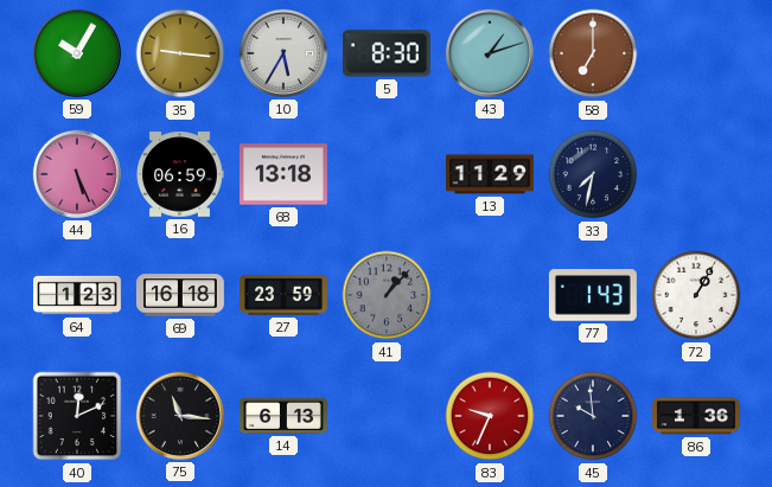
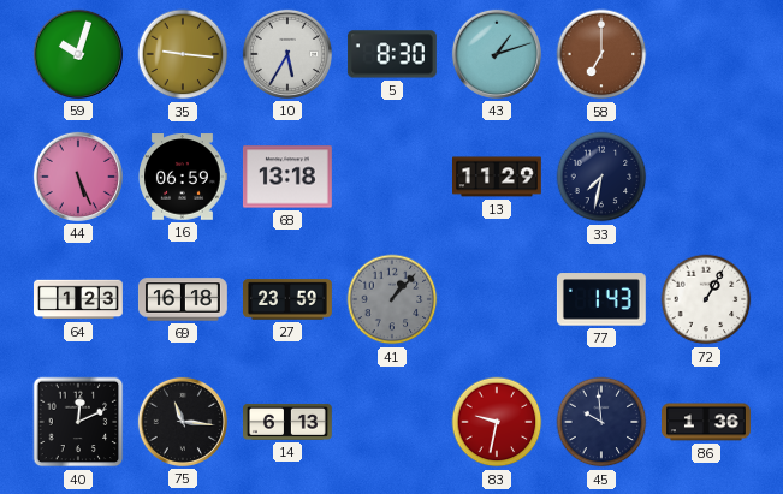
59: 10:05 -> 10:03
83: 9:34 -> 9:32
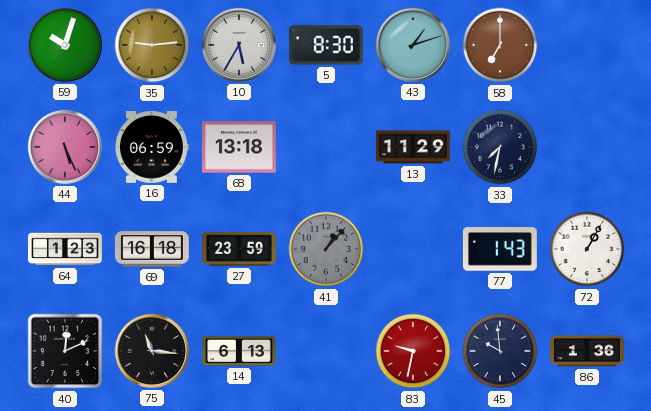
35: 9:16 -> 9:14
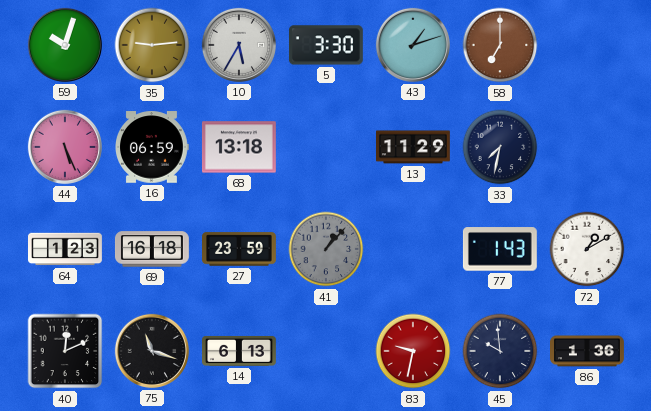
5: 8:30 -> 3:30
72: 1:05 -> 1:10
75: 11:16 -> 11:18
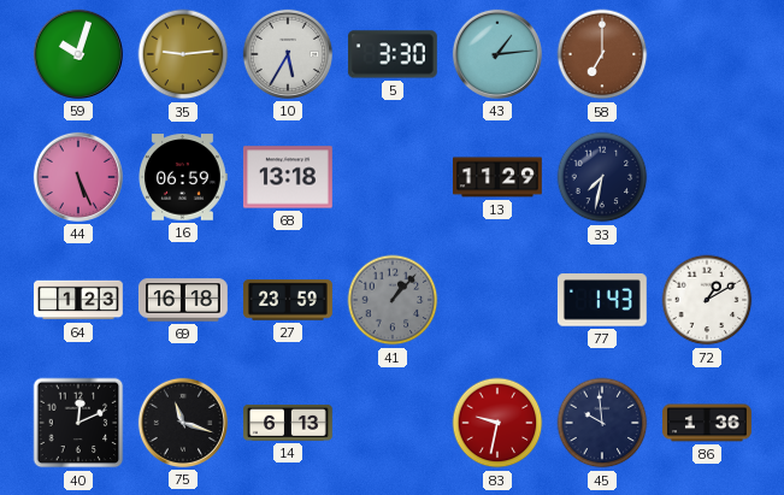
43: 1:12 -> 1:14
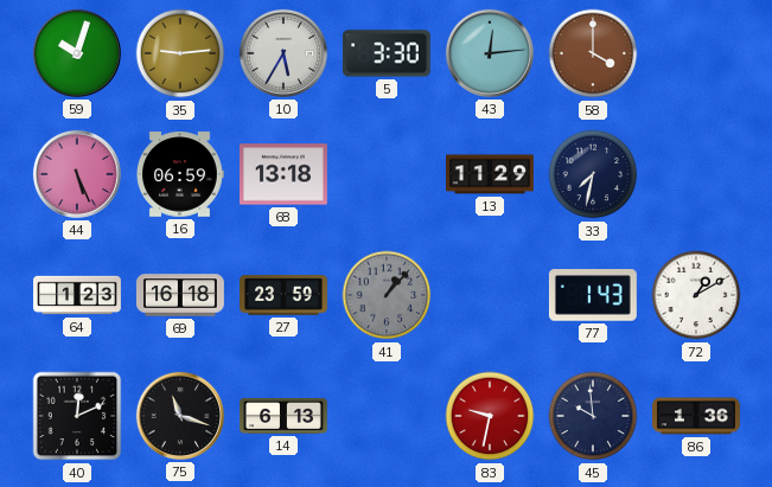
43: 1:14 -> 12:14
58: 7:00 -> 4:00
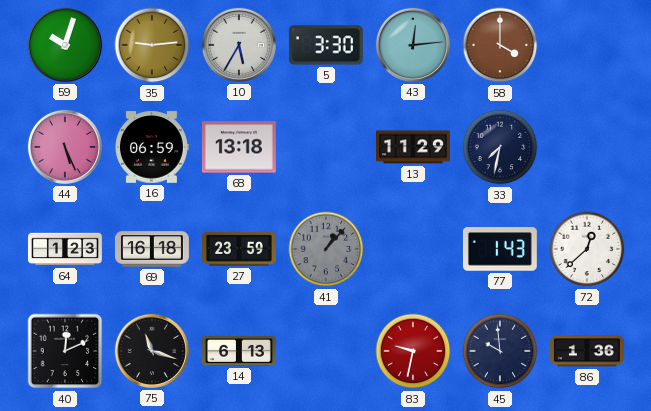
72: 1:10 -> 12:38
